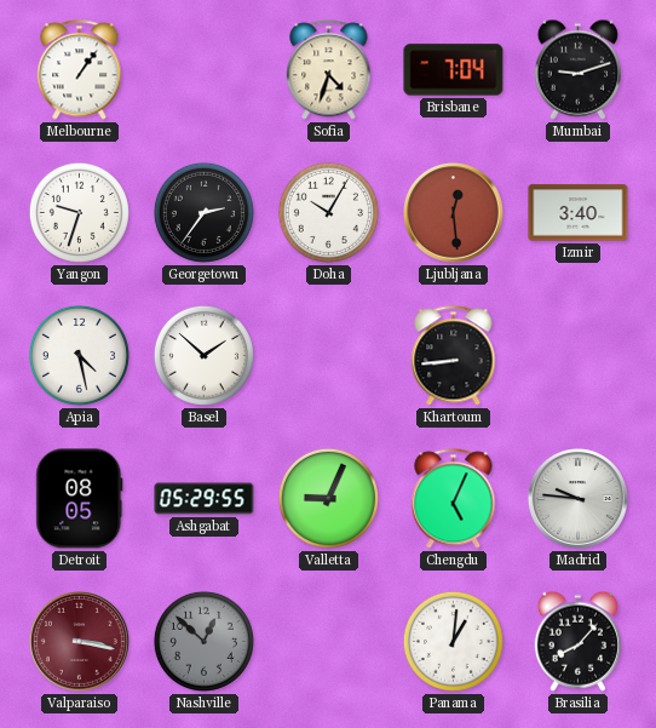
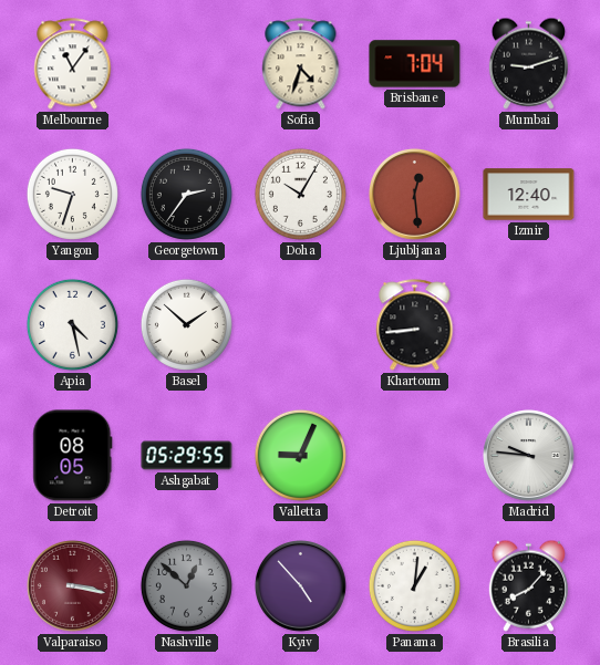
Melbourne: 1:06 -> 11:06
Izmir: 3:40 -> 12:40
Chengdu: 5:04 -> none
Kyiv: none -> 4:53
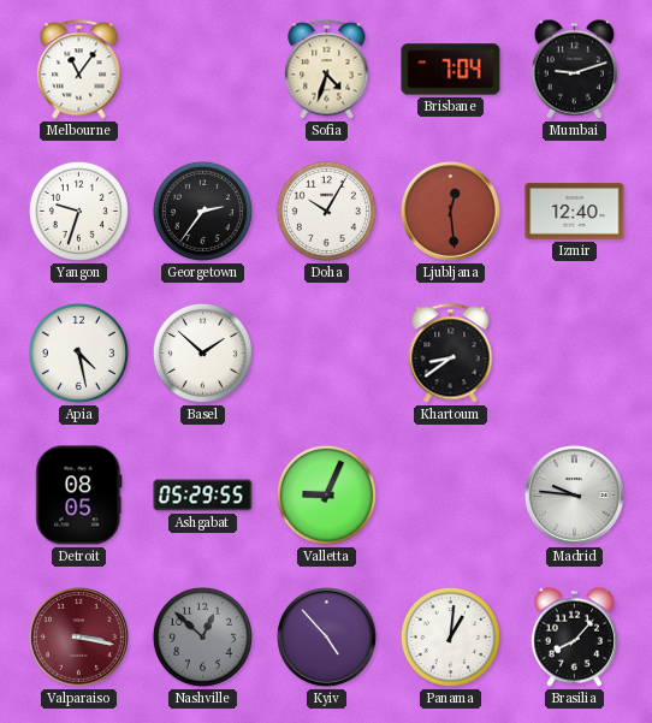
Khartoum: 8:44 -> 8:39
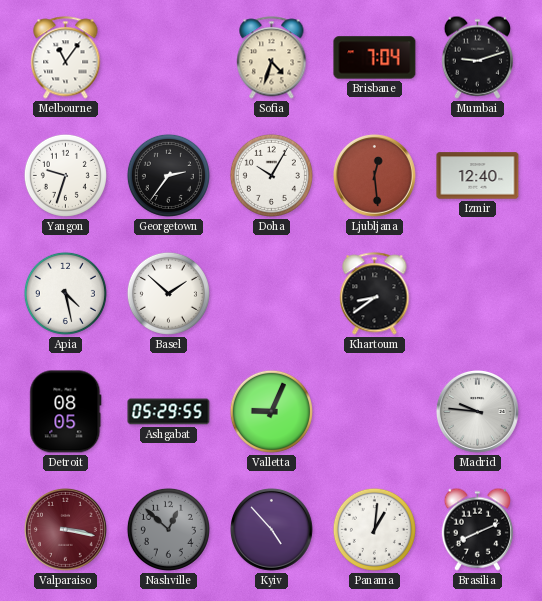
Brasilia: 8:07 -> 8:11
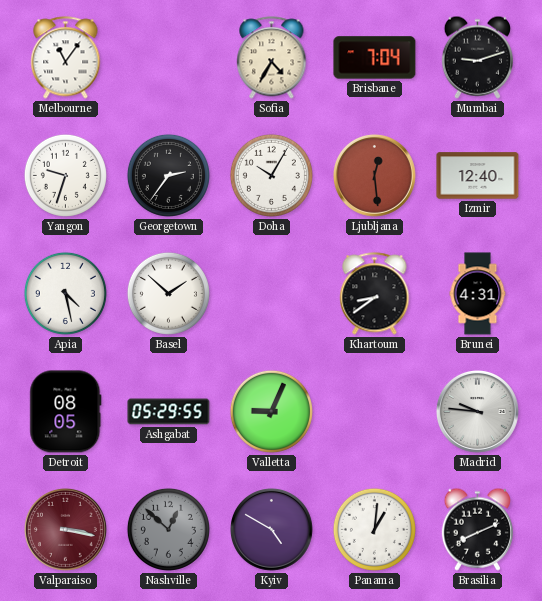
Sofia: 4:33 -> 4:35
Brunei: none -> 4:31
Kyiv: 4:53 -> 4:50
